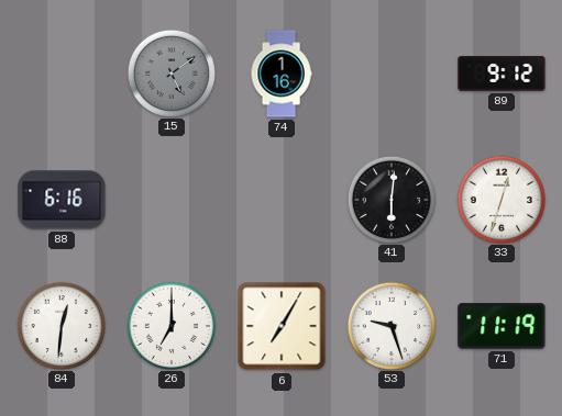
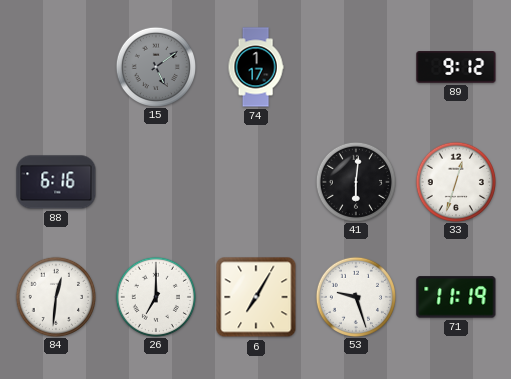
74: 1:16 -> 1:17
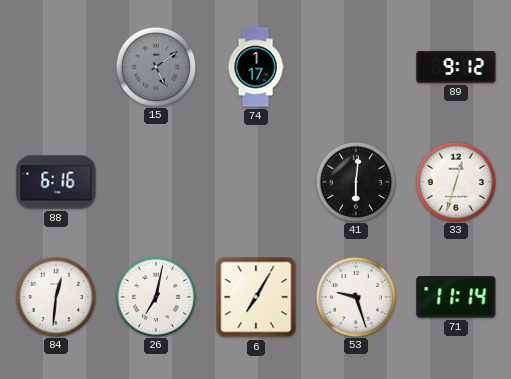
26: 7:00 -> 7:02
71: 11:19 -> 11:14
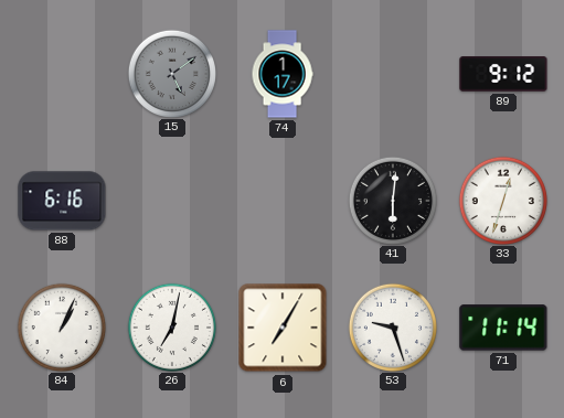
84: 12:31 -> 1:04
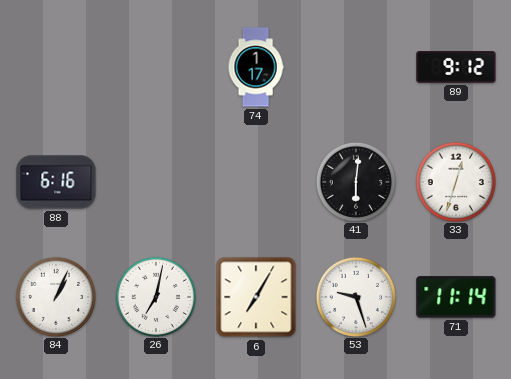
15: 5:09 -> none
